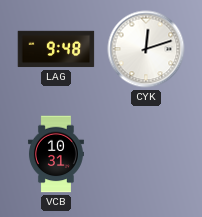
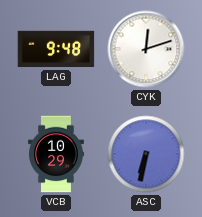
VCB: 10:31 -> 10:29
ASC: none -> 6:32
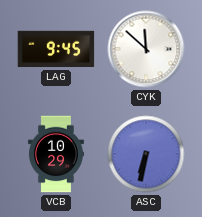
LAG: 9:48 -> 9:45
CYK: 12:12 -> 11:52
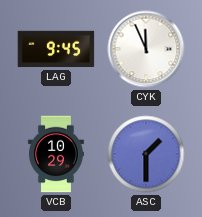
CYK: 11:52 -> 11:56
ASC: 6:32 -> 1:30
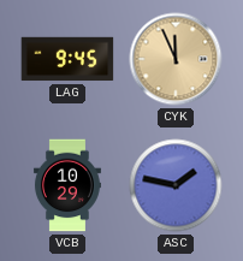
CYK dial: white -> champagne
ASC: 1:30 -> 1:47
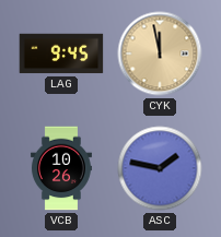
CYK: 11:56 -> 11:58
VCB: 10:29 -> 10:26
